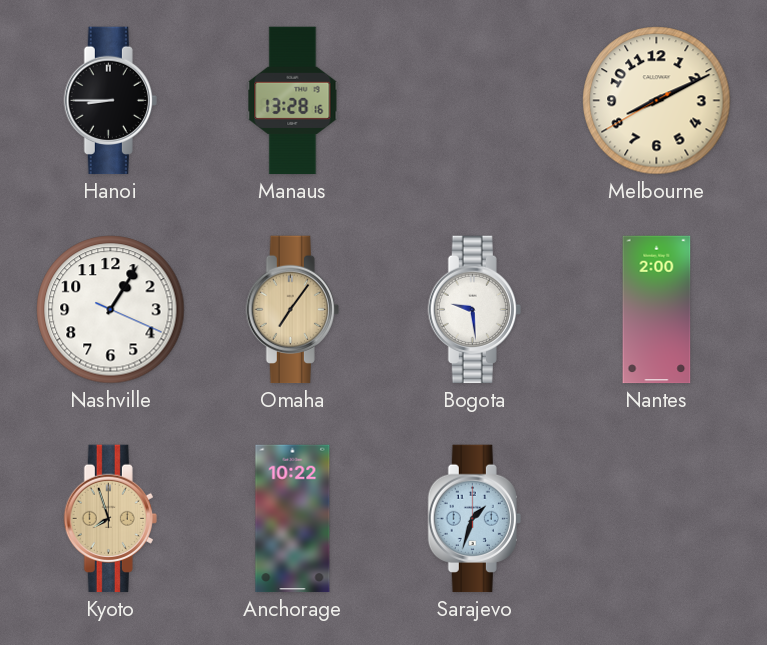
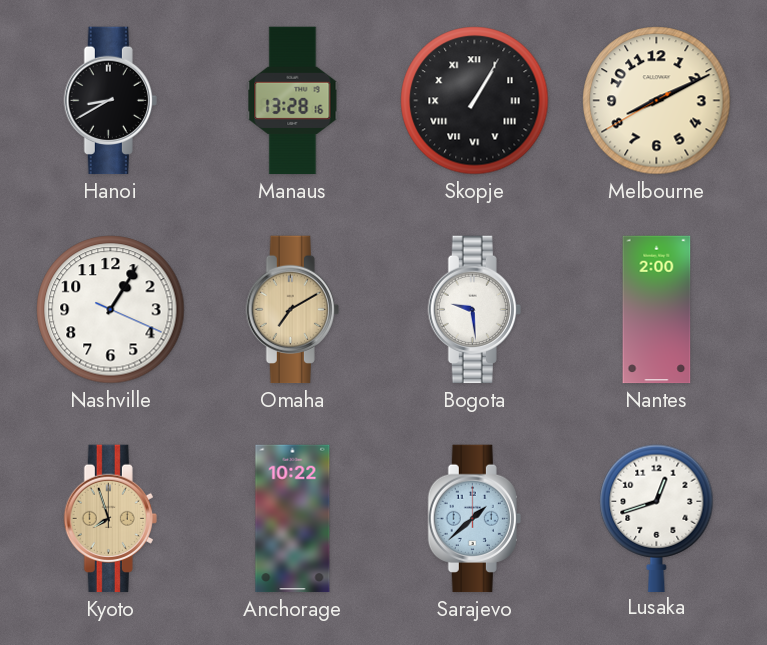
Hanoi: 8:45 -> 8:40
Skopje: none -> 1:05
Omaha: 7:06 -> 7:10
Sarajevo: 1:33 -> 1:38
Lusaka: none -> 12:42
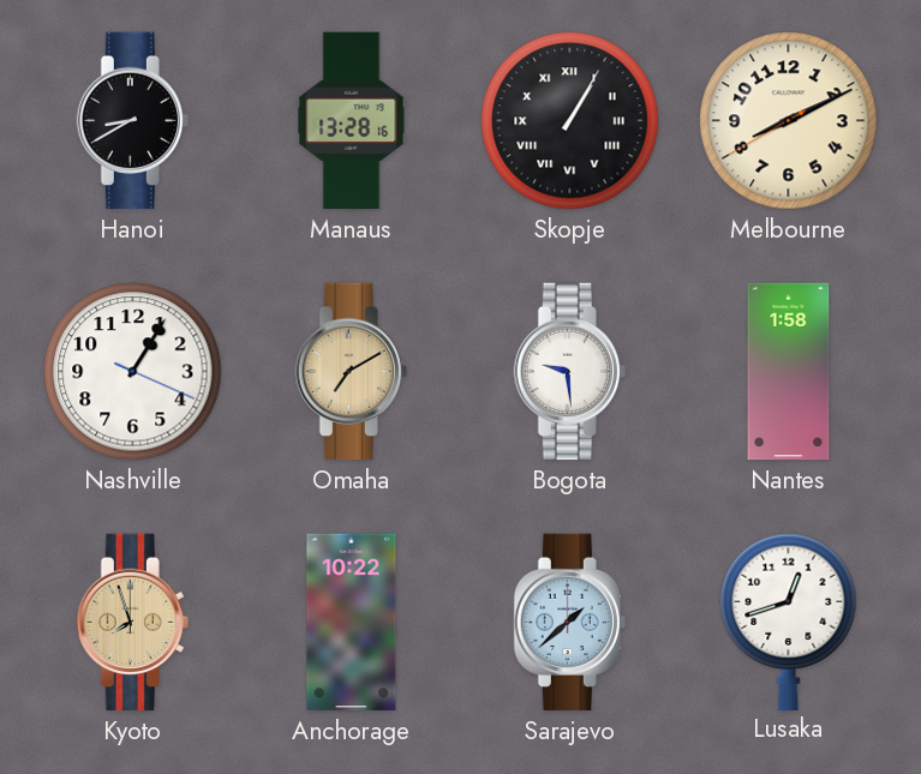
Nantes: 2:00 -> 1:58
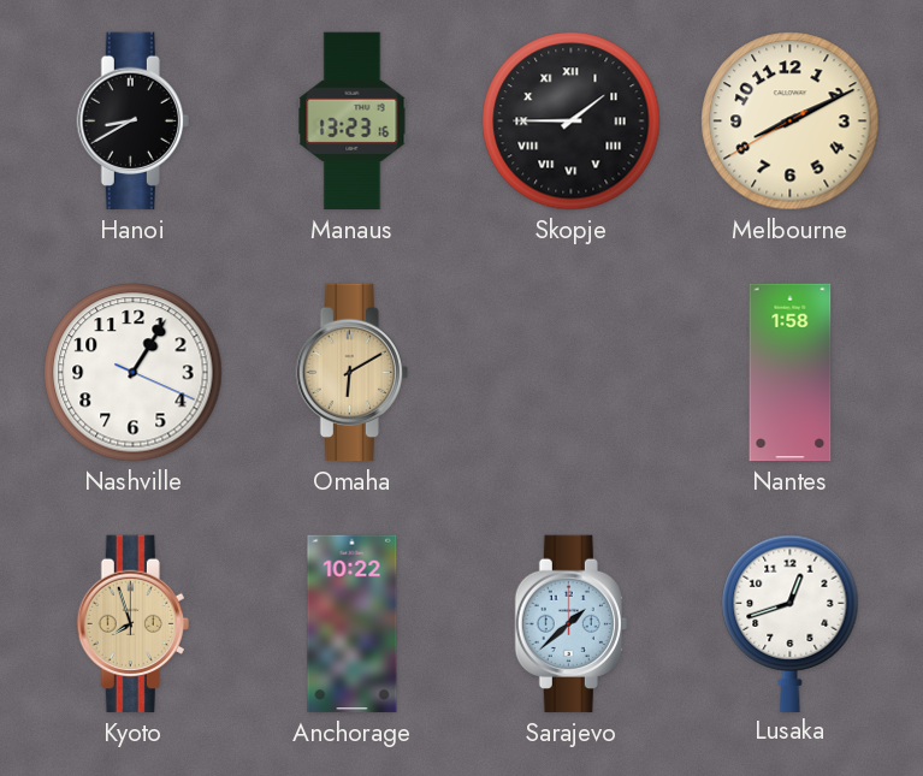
Manaus: 13:28 -> 13:23
Skopje: 1:05 -> 1:45
Omaha: 7:10 -> 6:10
Bogota: 9:29 -> none
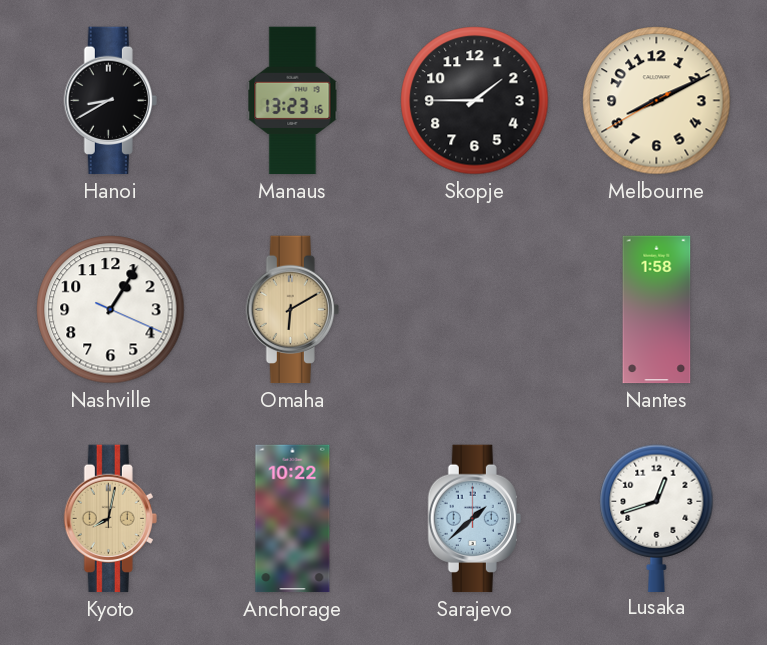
Skopje numerals: Roman -> Arabic
Kyoto: 7:57 -> 8:02
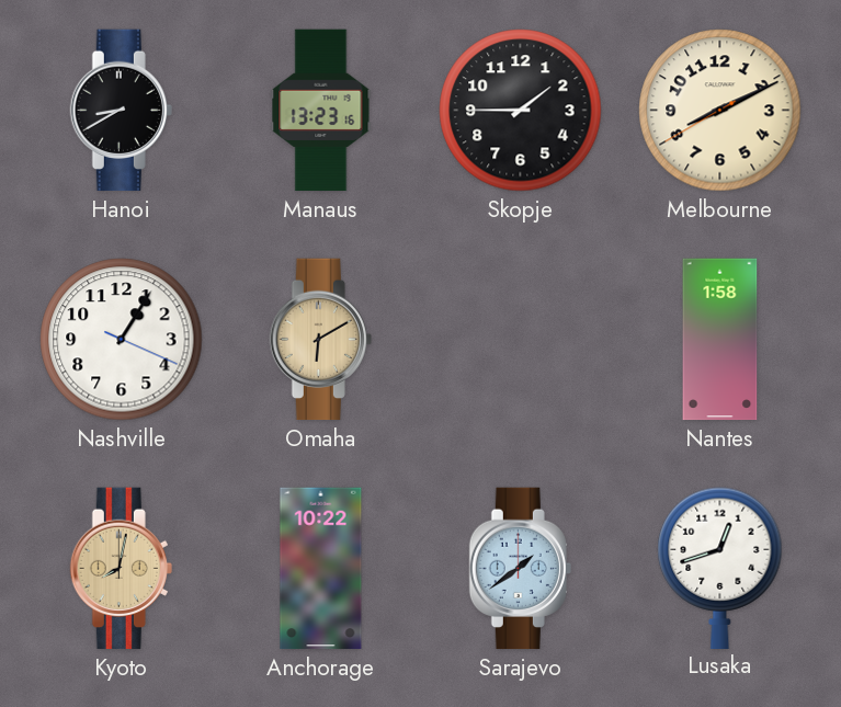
Sarajevo: 1:38 -> 1:39
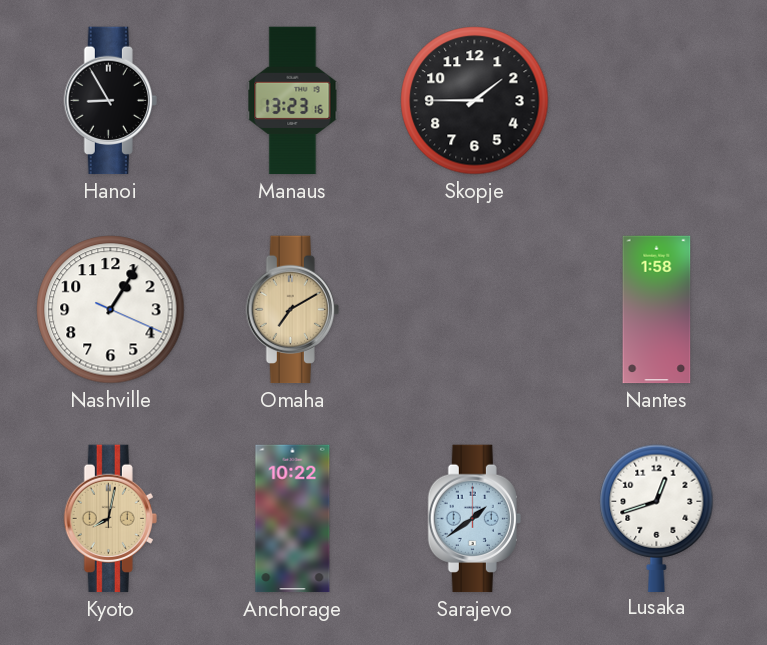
Hanoi: 8:40 -> 8:55
Melbourne: 8:10 -> none
Omaha: 6:10 -> 7:10
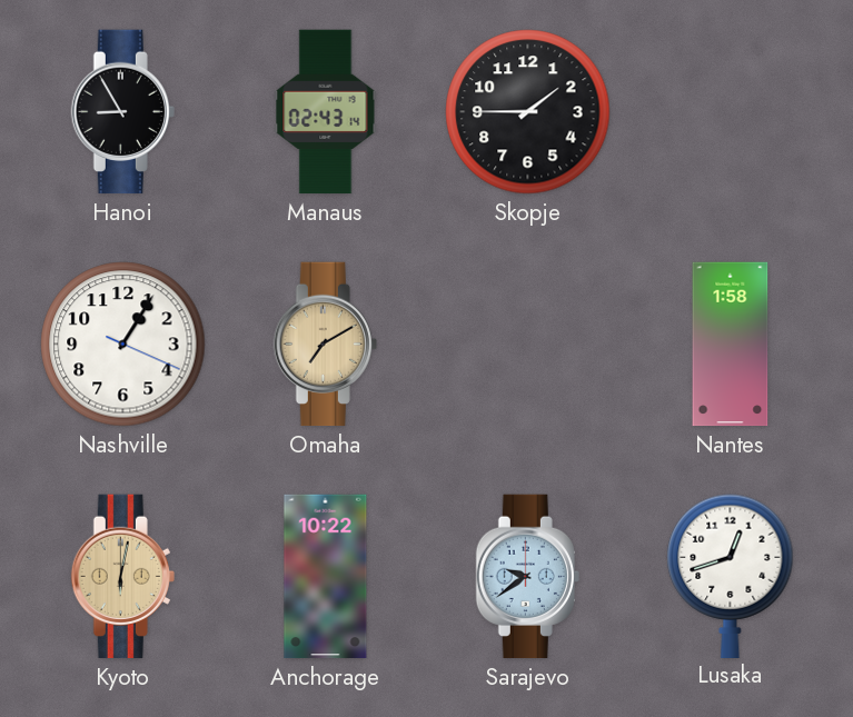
Manaus: 13:23 -> 02:43
Kyoto: 8:02 -> 6:02
Sarajevo: 1:39 -> 9:39
